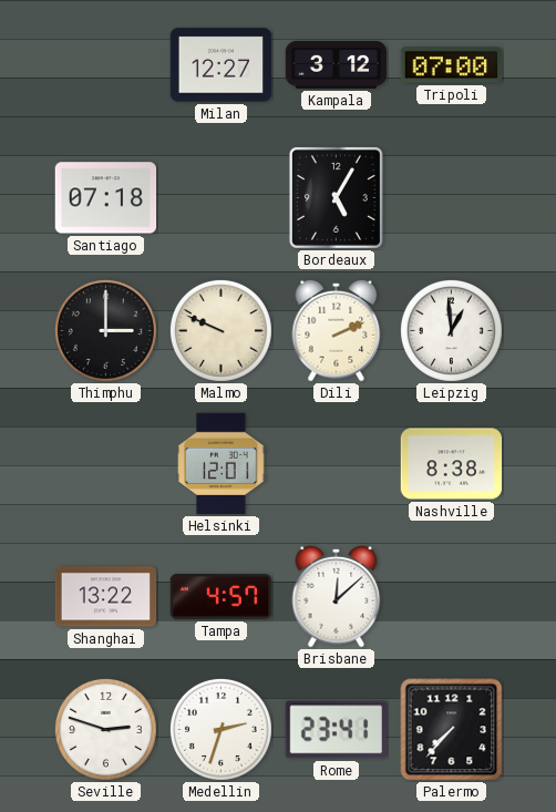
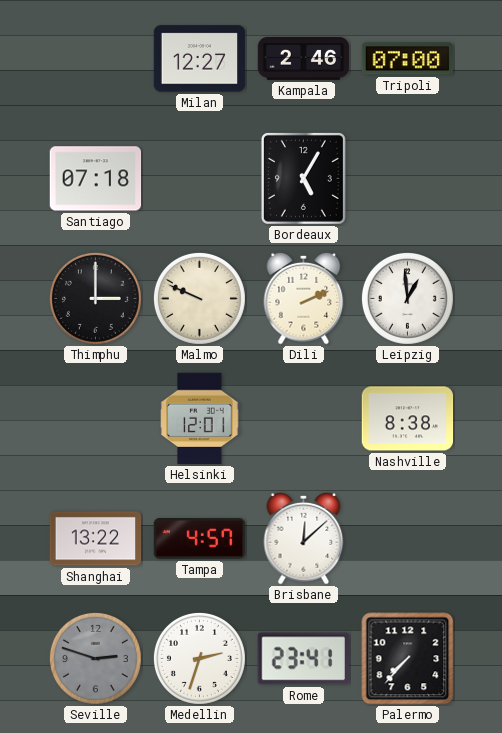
Kampala: 3:12 -> 2:46
Seville dial: white -> grey
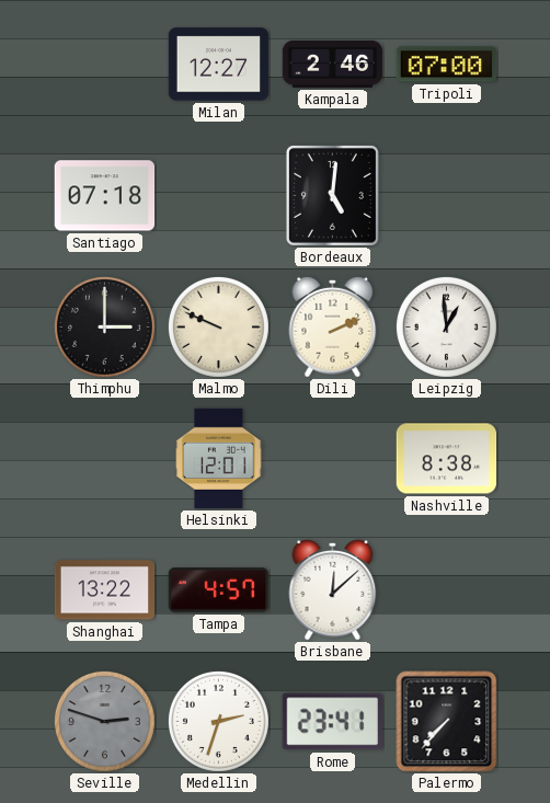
Bordeaux: 5:05 -> 5:01
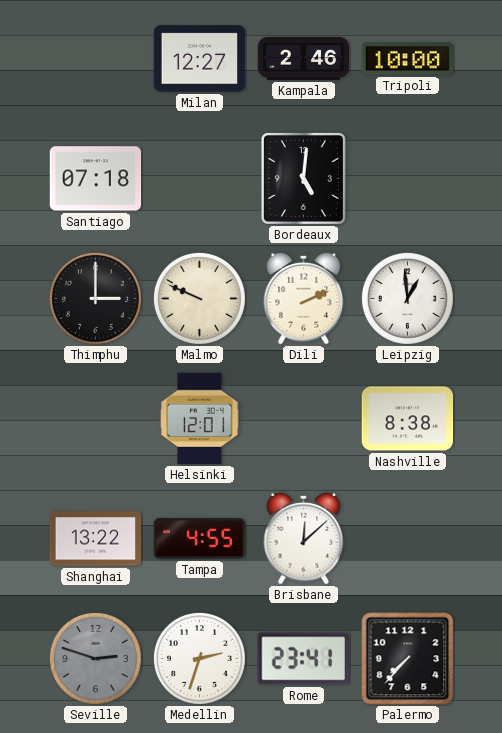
Tripoli: 07:00 -> 10:00
Tampa: 4:57 -> 4:55
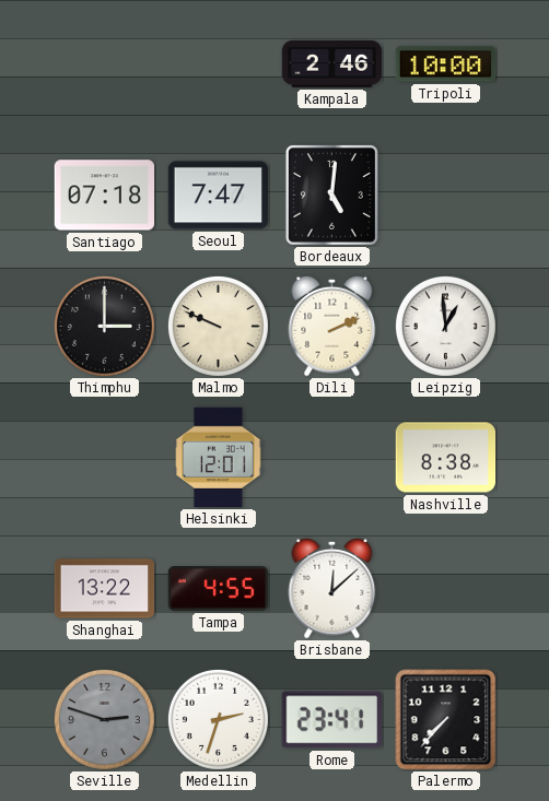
Milan: 12:27 -> none
Seoul: none -> 7:47
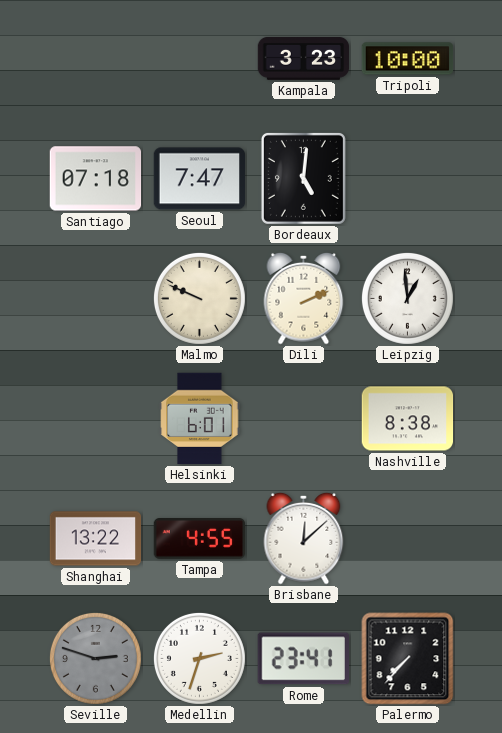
Kampala: 2:46 -> 3:23
Thimphu: 3:00 -> none
Helsinki: 12:01 -> 6:01
